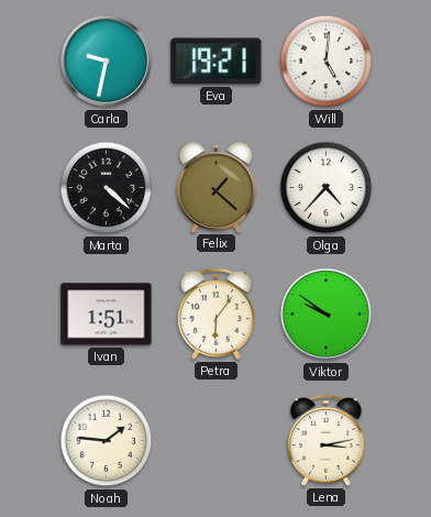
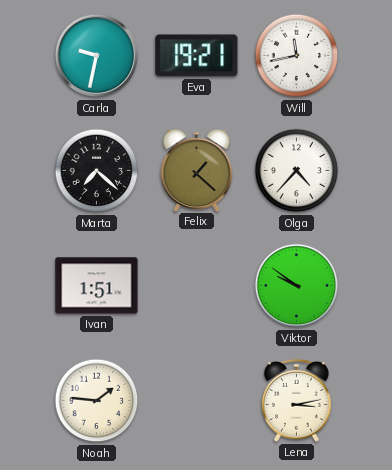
Will: 5:01 -> 11:43
Marta: 4:22 -> 7:22
Petra: 6:06 -> none
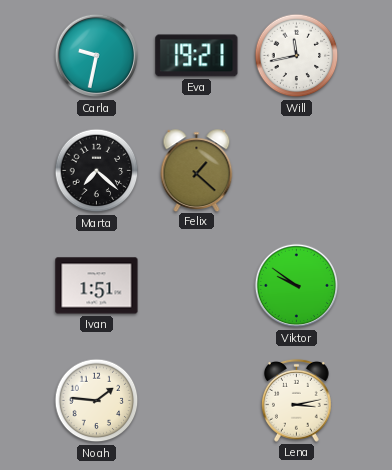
Olga: 4:37 -> none
